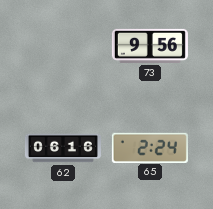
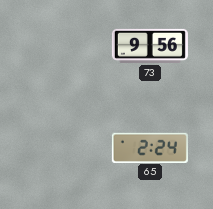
62: 06:16 -> none
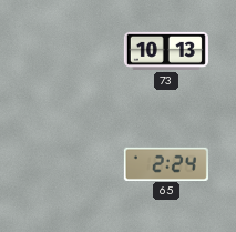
73: 9:56 -> 10:13
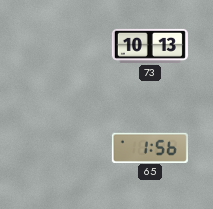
65: 2:24 -> 1:56
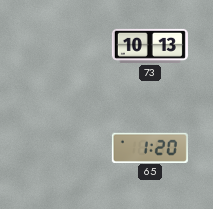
65: 1:56 -> 1:20
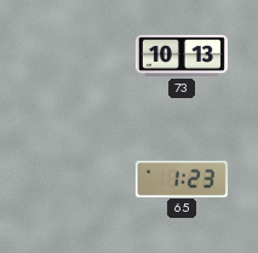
65: 1:20 -> 1:23
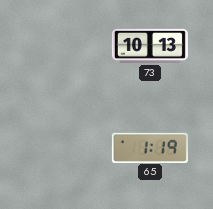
65: 1:23 -> 1:19
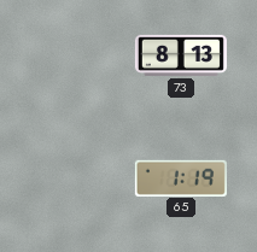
73: 10:13 -> 8:13
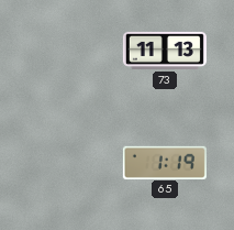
73: 8:13 -> 11:13
